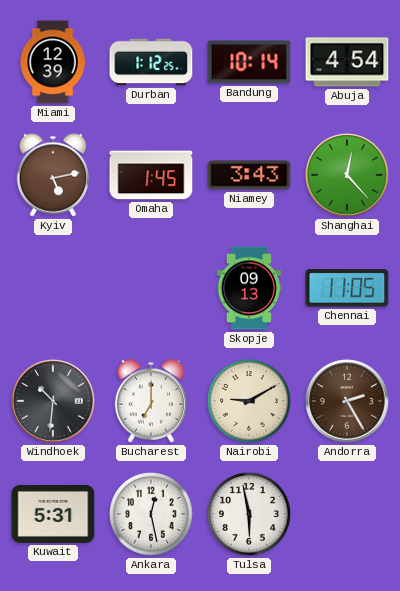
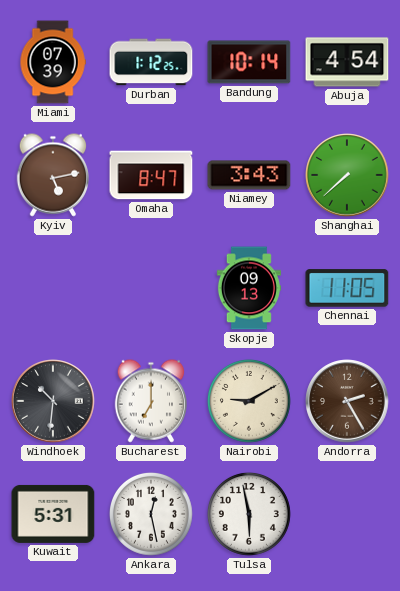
Miami: 12:39 -> 07:39
Omaha: 1:45 -> 8:47
Shanghai: 12:23 -> 7:38
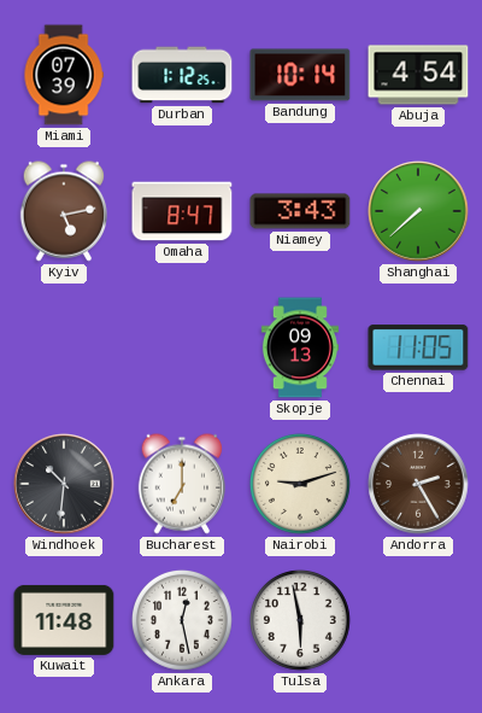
Nairobi: 9:10 -> 9:12
Kuwait: 5:31 -> 11:48
